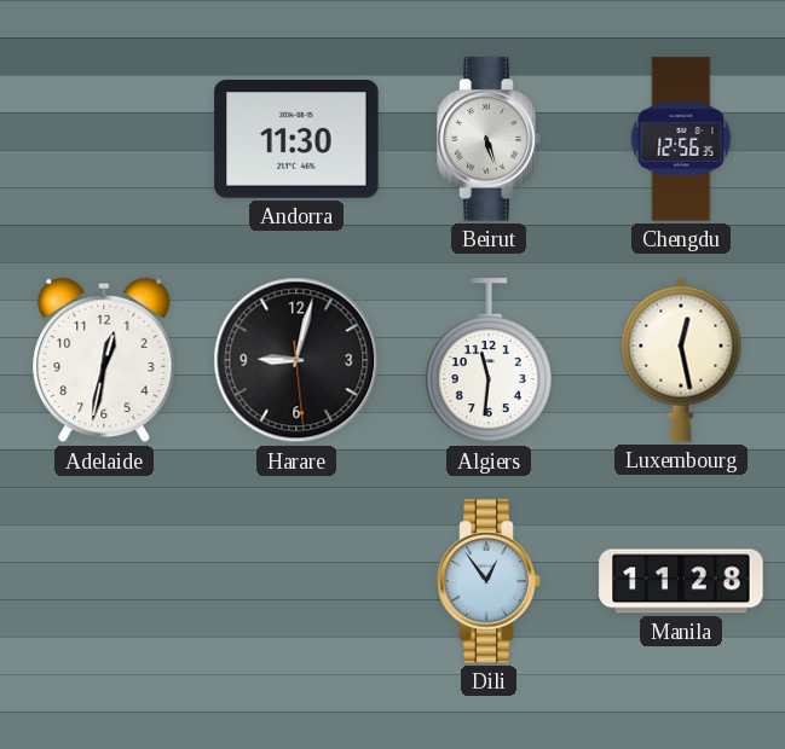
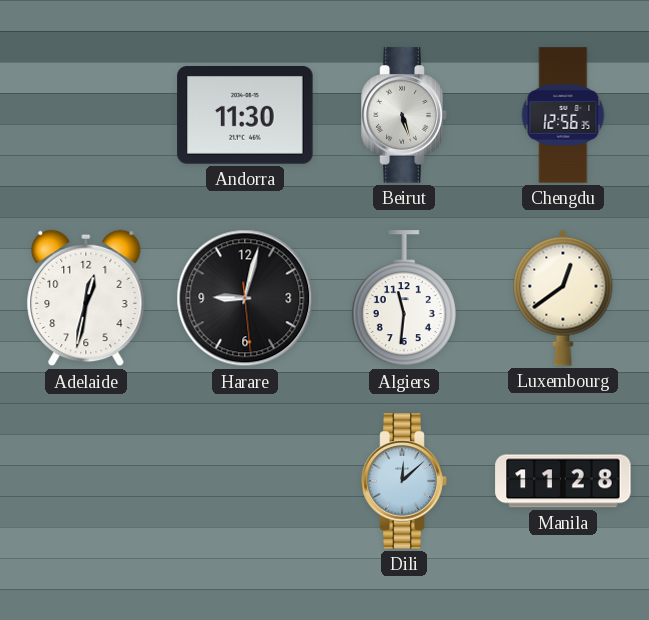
Luxembourg: 12:28 -> 12:39
Dili: 12:54 -> 12:08
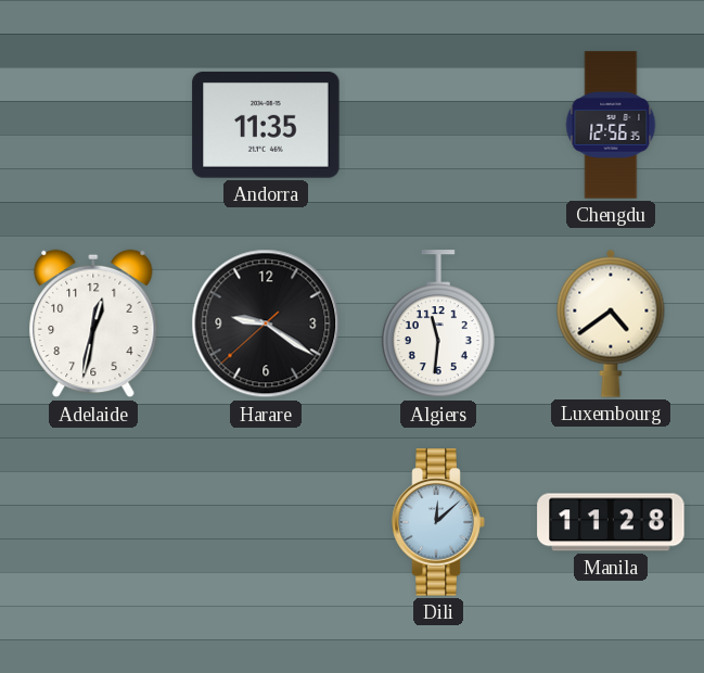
Andorra: 11:30 -> 11:35
Beirut: 5:27 -> none
Harare: 9:02 -> 9:20
Luxembourg: 12:39 -> 4:39
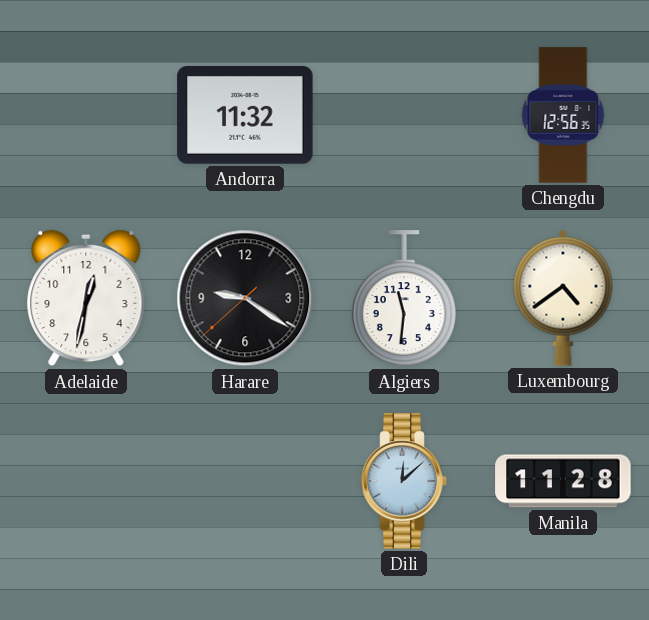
Andorra: 11:35 -> 11:32
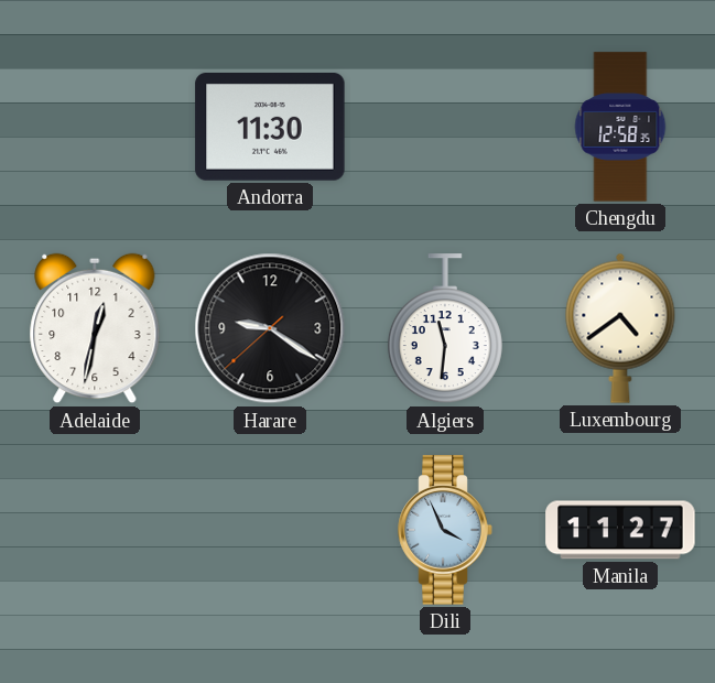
Andorra: 11:32 -> 11:30
Chengdu: 12:56 -> 12:58
Dili: 12:08 -> 3:56
Manila: 11:28 -> 11:27
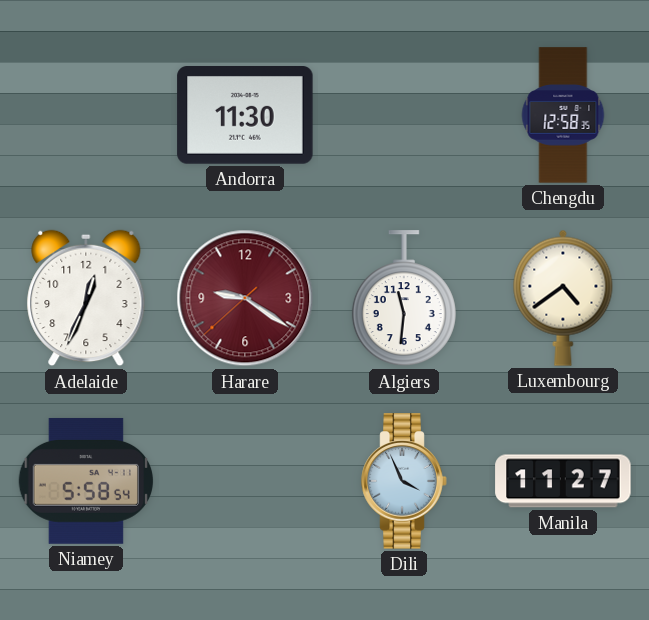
Adelaide: 12:32 -> 12:34
Harare dial: black -> burgundy
Niamey: none -> 5:58
